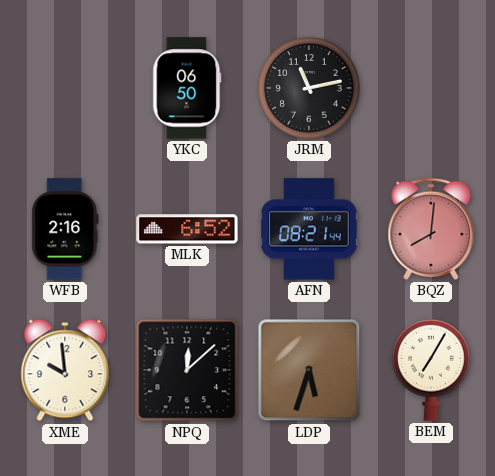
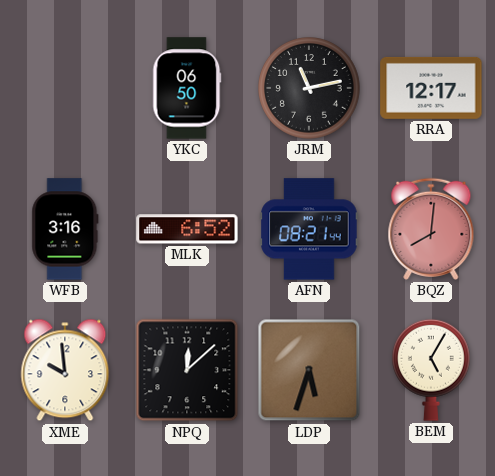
RRA: none -> 12:17
WFB: 2:16 -> 3:16
BEM: 7:05 -> 5:05
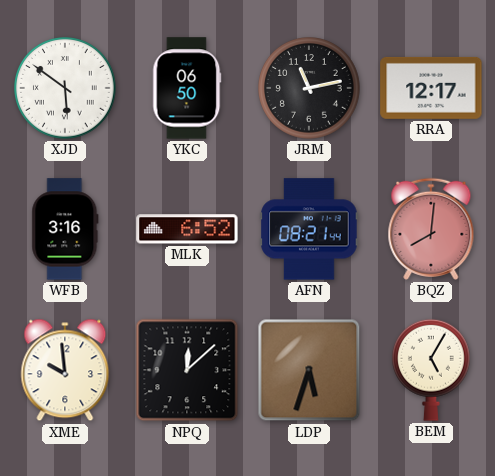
XJD: none -> 5:51
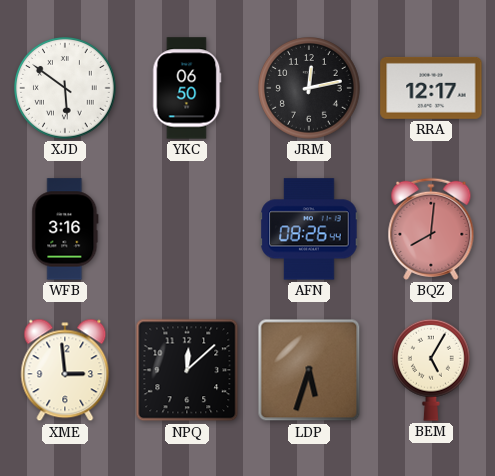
JRM: 11:13 -> 12:13
MLK: 6:52 -> none
AFN: 08:21 -> 08:26
XME: 9:59 -> 2:59
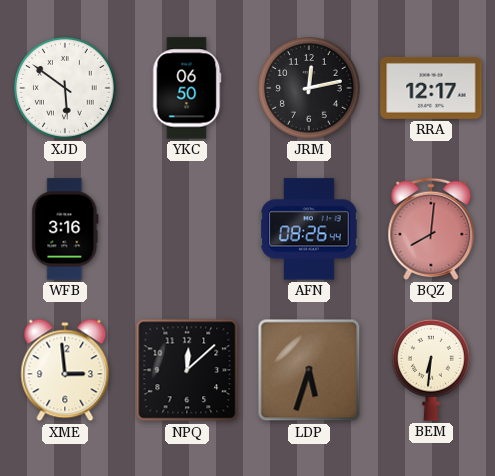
BEM: 5:05 -> 6:31
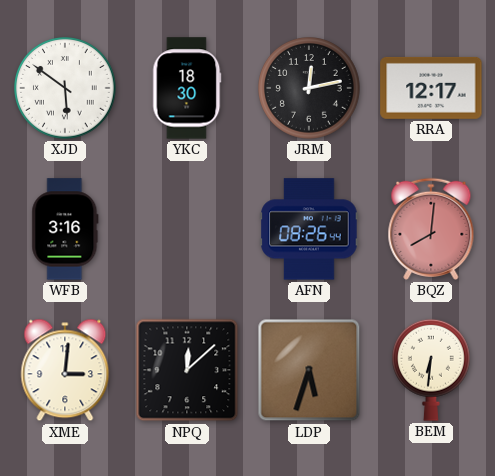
YKC: 06:50 -> 18:30
XME: 2:59 -> 3:01
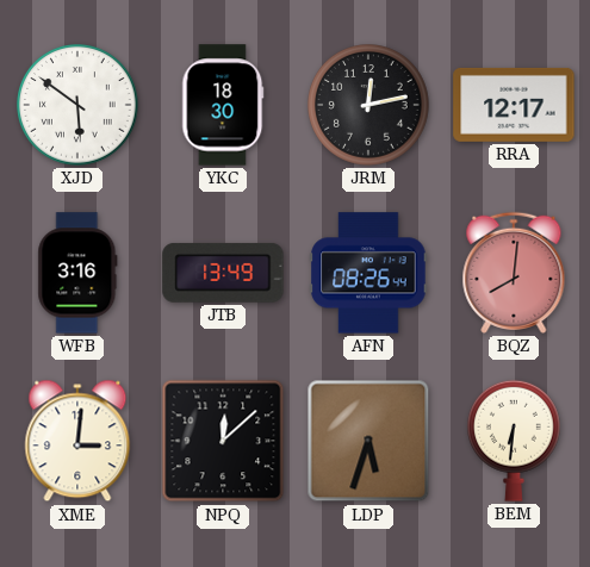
JTB: none -> 13:49
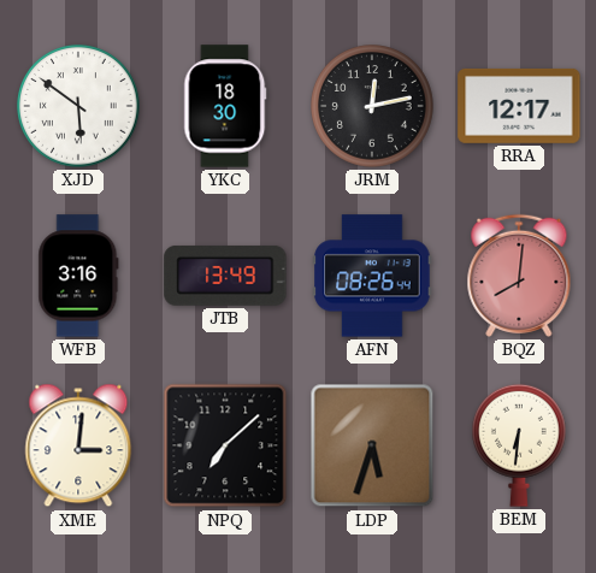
NPQ: 12:08 -> 7:08
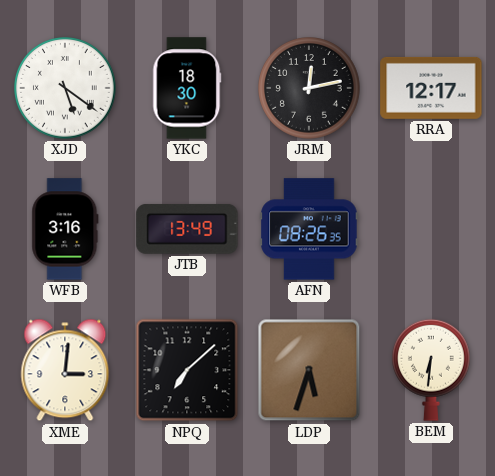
XJD: 5:51 -> 5:21
AFN: 08:26:44 -> 08:26:35
BQZ: 8:01 -> none
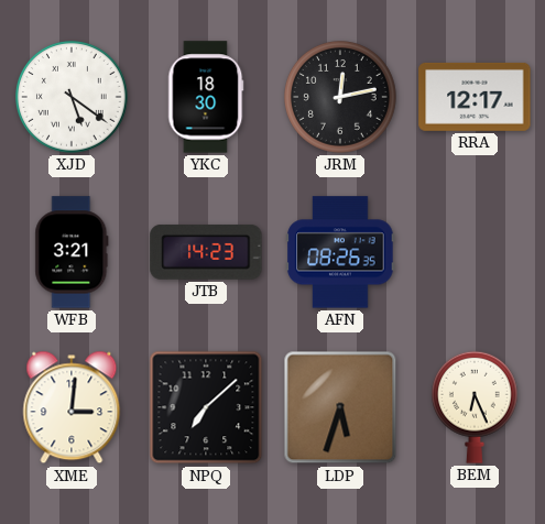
WFB: 3:16 -> 3:21
JTB: 13:49 -> 14:23
BEM: 6:31 -> 6:26
